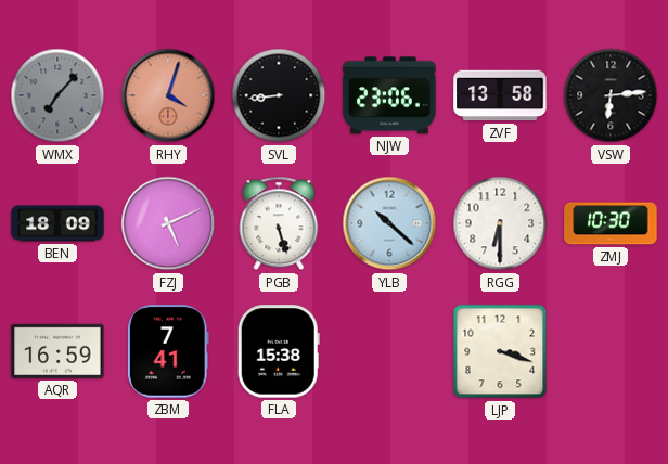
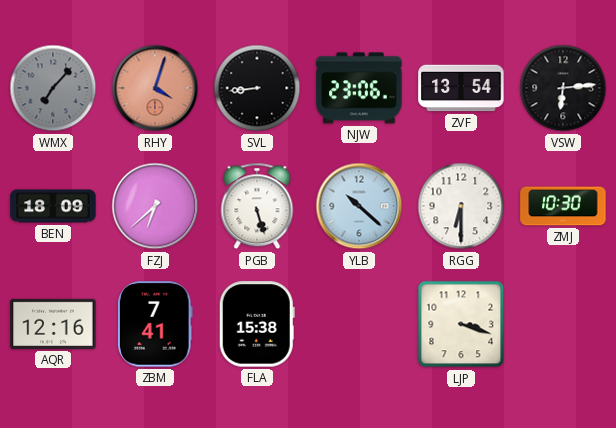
ZVF: 13:58 -> 13:54
FZJ: 5:11 -> 6:38
AQR: 16:59 -> 12:16
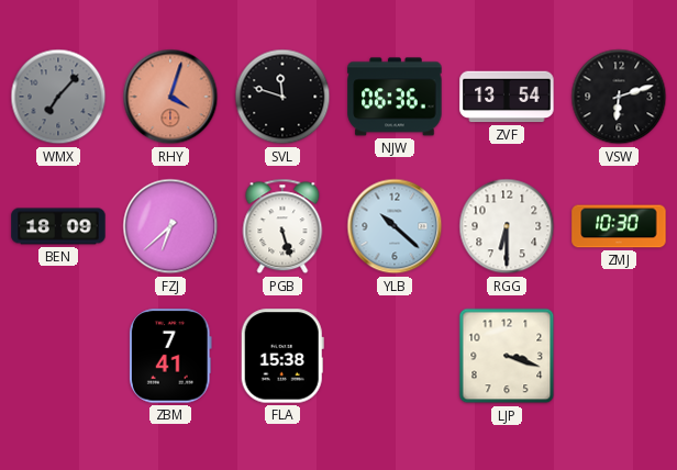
SVL: 8:44 -> 11:48
NJW: 23:06 -> 06:36
VSW: 6:14 -> 6:12
AQR: 12:16 -> none
